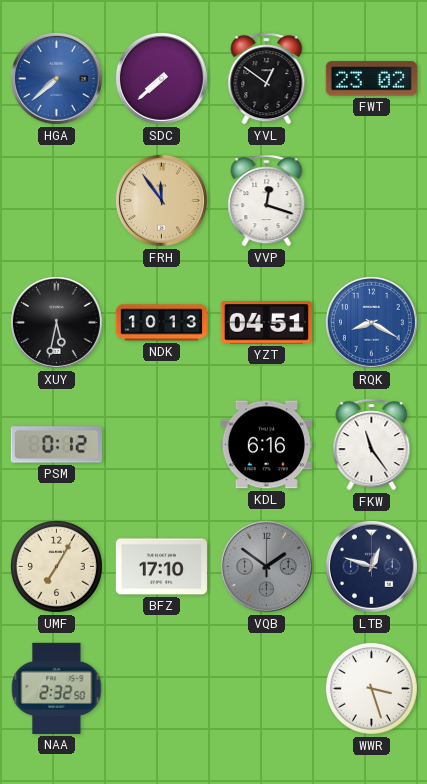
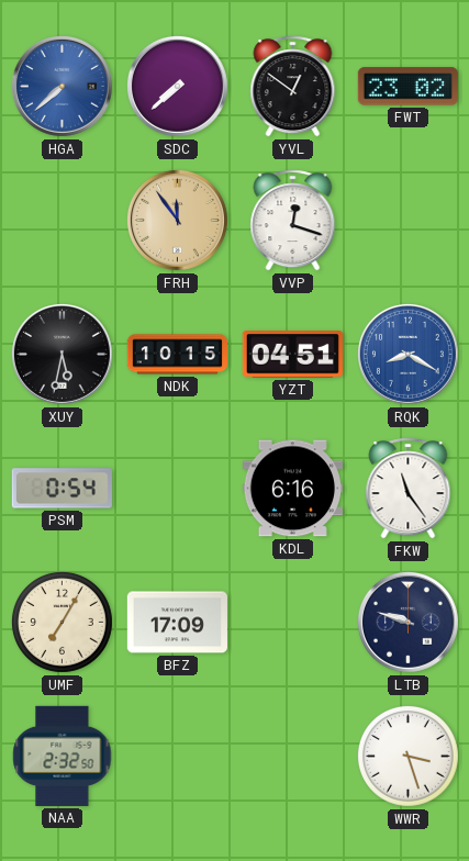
NDK: 10:13 -> 10:15
PSM: 0:12 -> 0:54
BFZ: 17:10 -> 17:09
VQB: 1:51 -> none
LTB: 12:48 -> 9:48
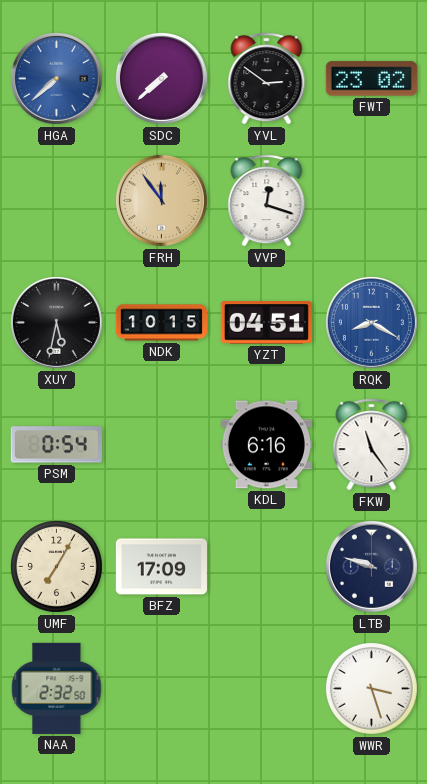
YVL: 12:51 -> 2:51
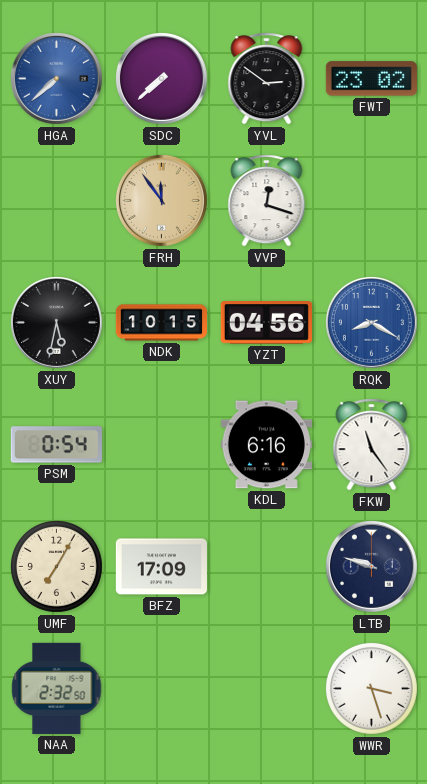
YZT: 04:51 -> 04:56
